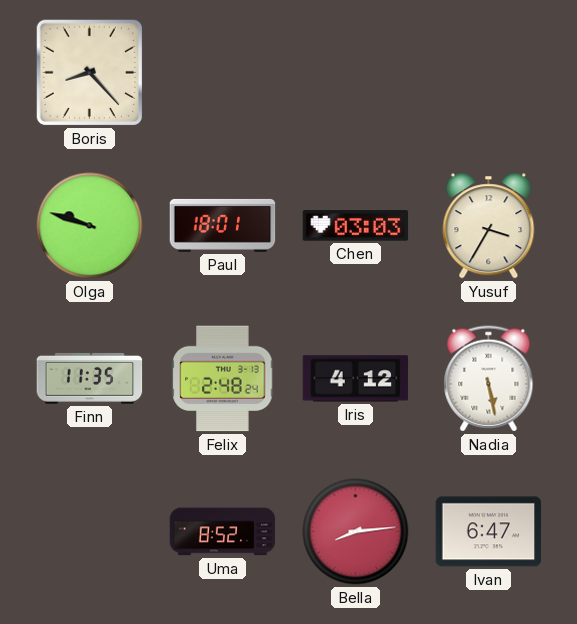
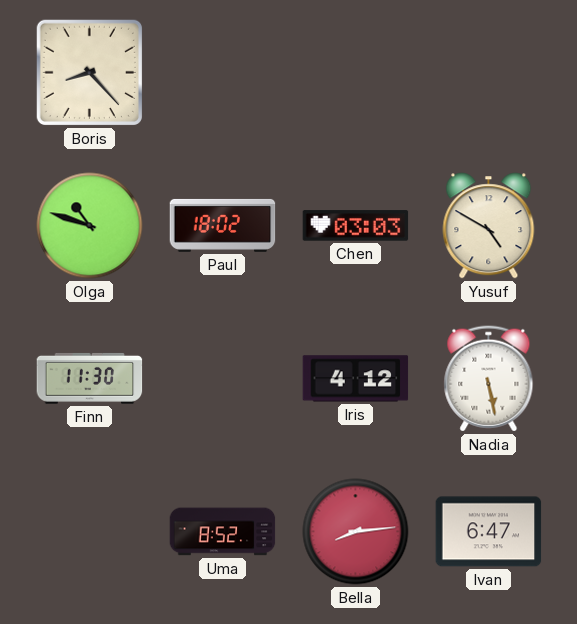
Olga: 9:48 -> 10:48
Paul: 18:01 -> 18:02
Yusuf: 3:35 -> 4:50
Finn: 11:35 -> 11:30
Felix: 2:48 -> none
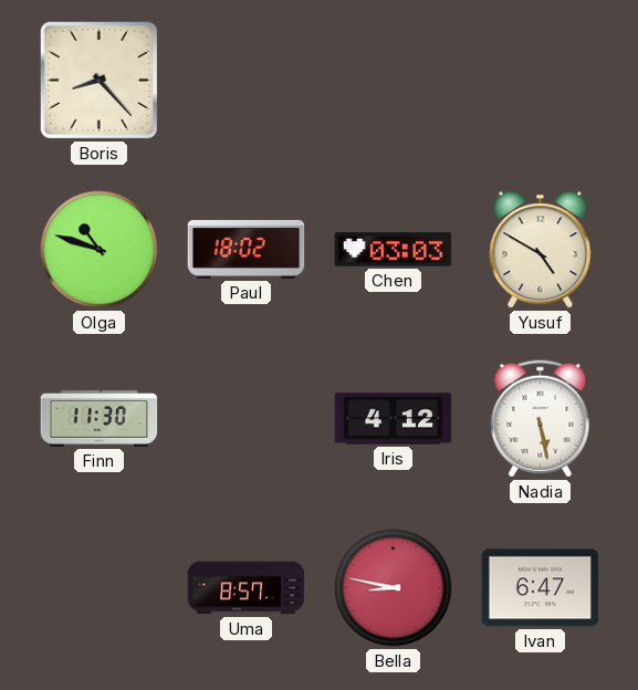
Uma: 8:52 -> 8:57
Bella: 8:14 -> 8:47
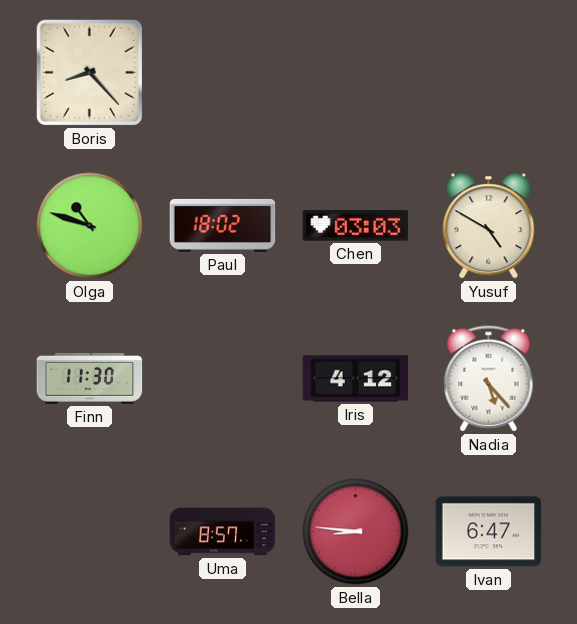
Nadia: 5:28 -> 5:23
Bella: 8:47 -> 8:46
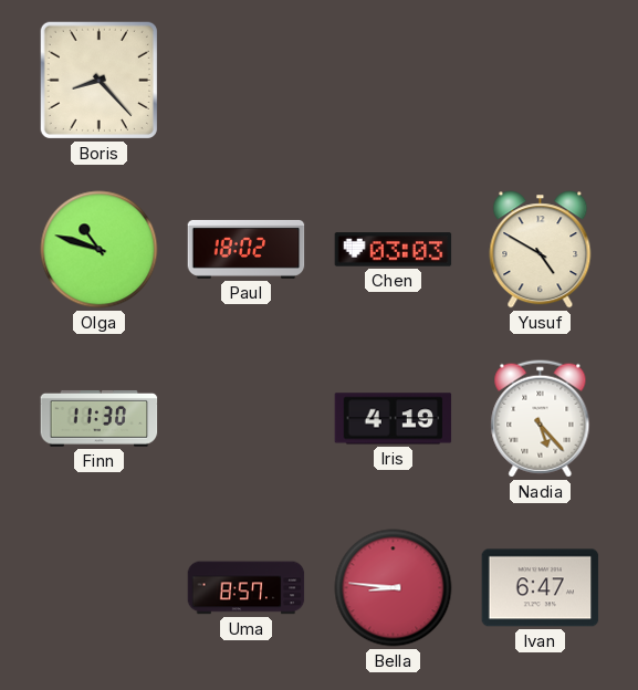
Iris: 4:12 -> 4:19
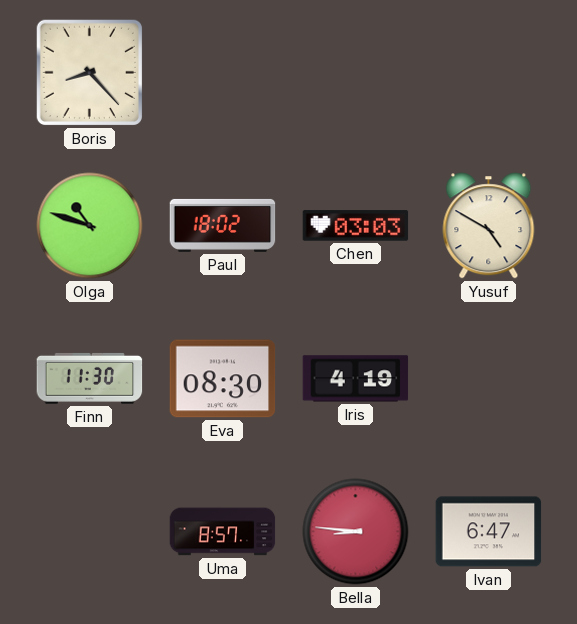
Eva: none -> 08:30
Nadia: 5:23 -> none
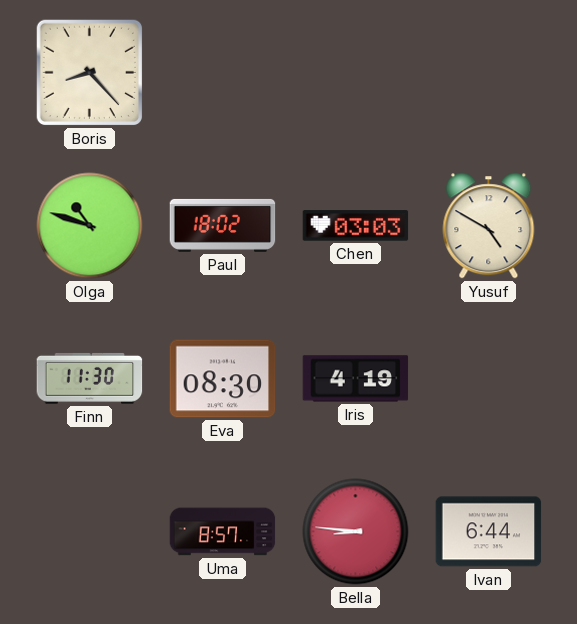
Ivan: 6:47 -> 6:44
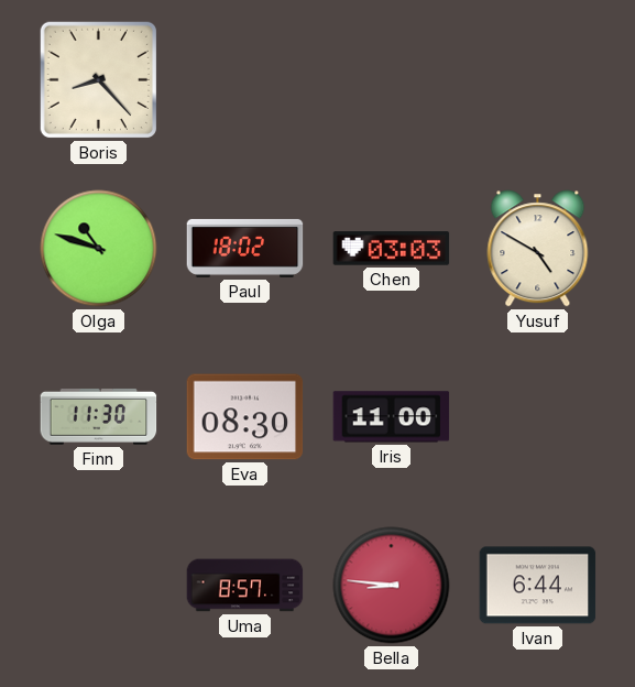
Iris: 4:19 -> 11:00
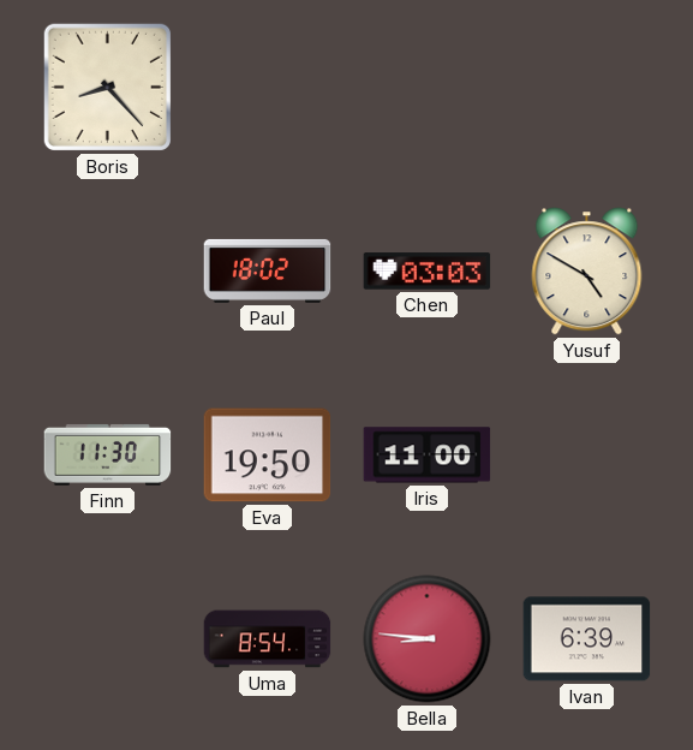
Olga: 10:48 -> none
Eva: 08:30 -> 19:50
Uma: 8:57 -> 8:54
Ivan: 6:44 -> 6:39
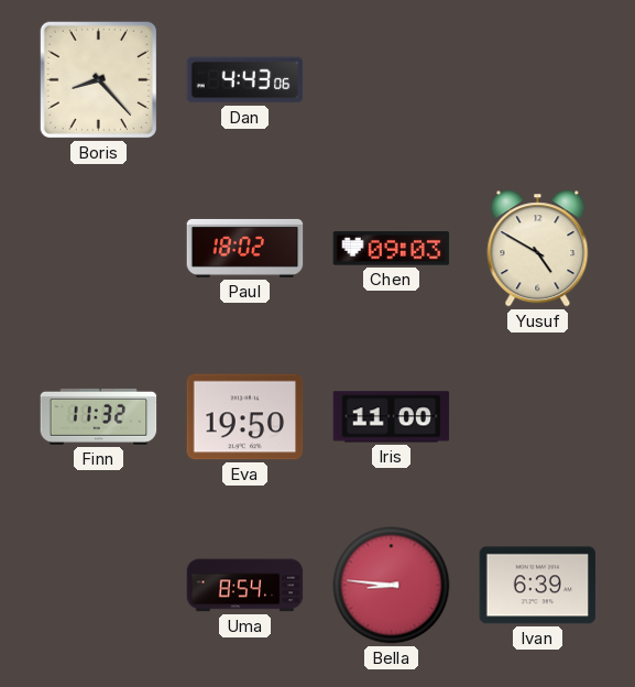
Dan: none -> 4:43
Chen: 03:03 -> 09:03
Finn: 11:30 -> 11:32
